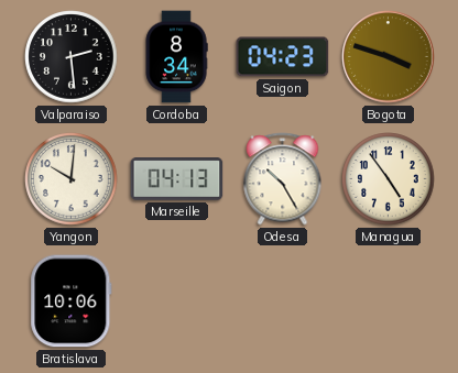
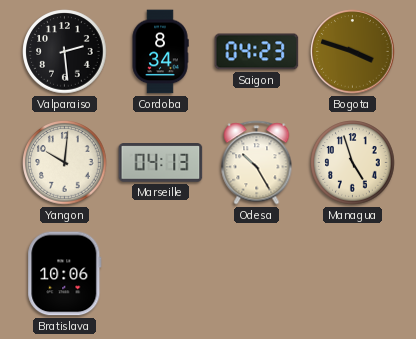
Managua: 4:54 -> 4:57
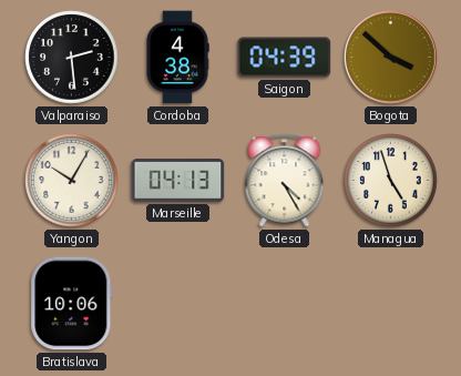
Cordoba: 8:34 -> 4:38
Saigon: 04:23 -> 04:39
Bogota: 3:48 -> 3:52
Yangon: 10:01 -> 10:05
Odesa: 10:25 -> 4:25
